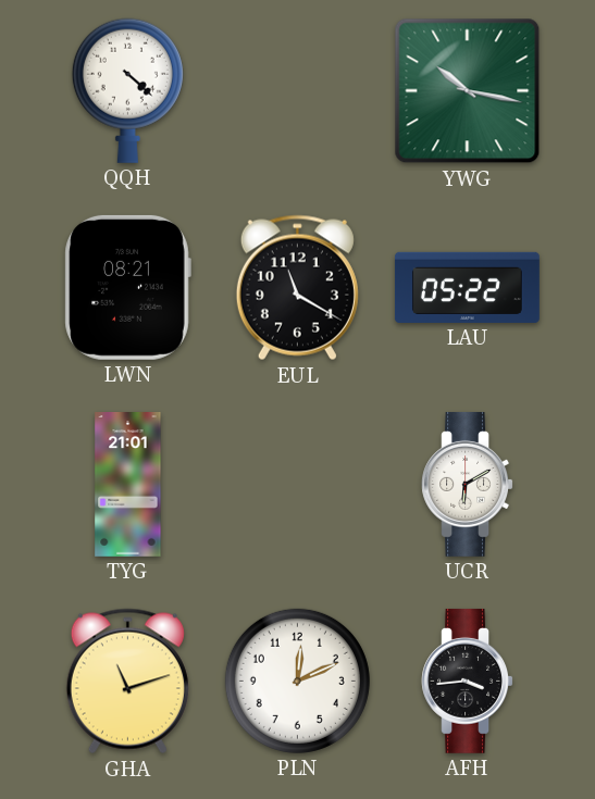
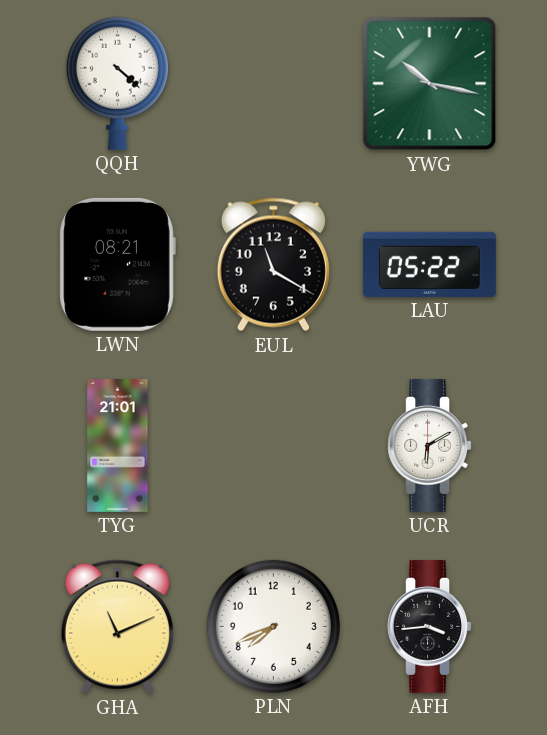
GHA: 11:12 -> 11:11
PLN: 12:11 -> 7:41
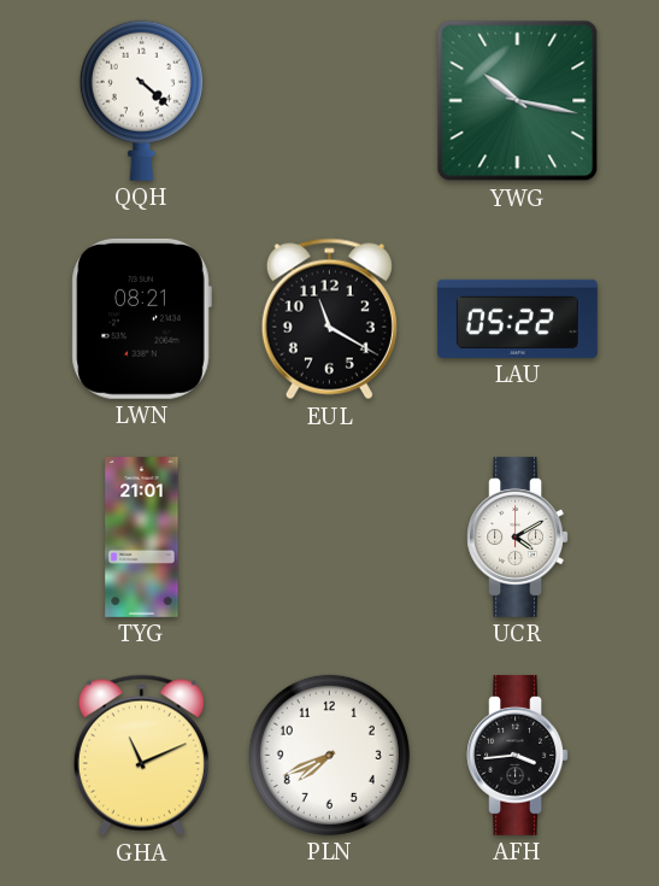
UCR: 6:10 -> 4:10
